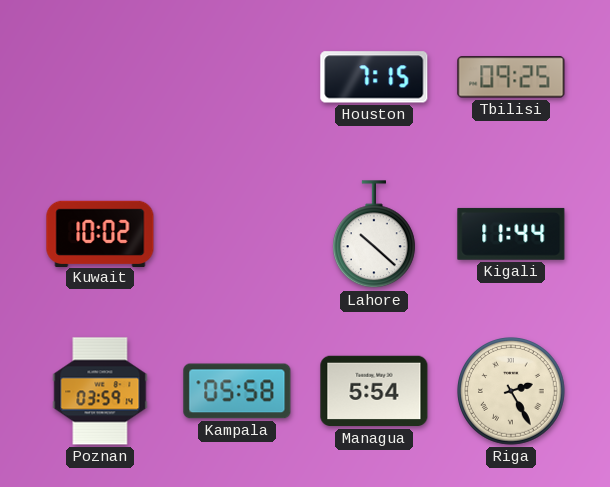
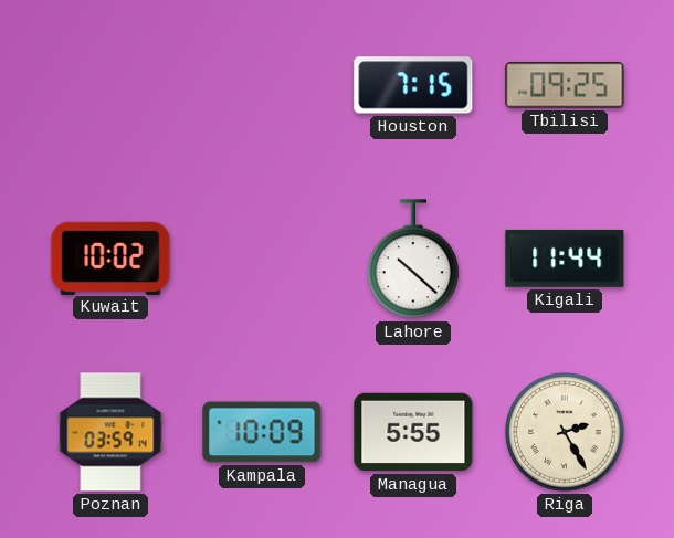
Kampala: 05:58 -> 10:09
Managua: 5:54 -> 5:55
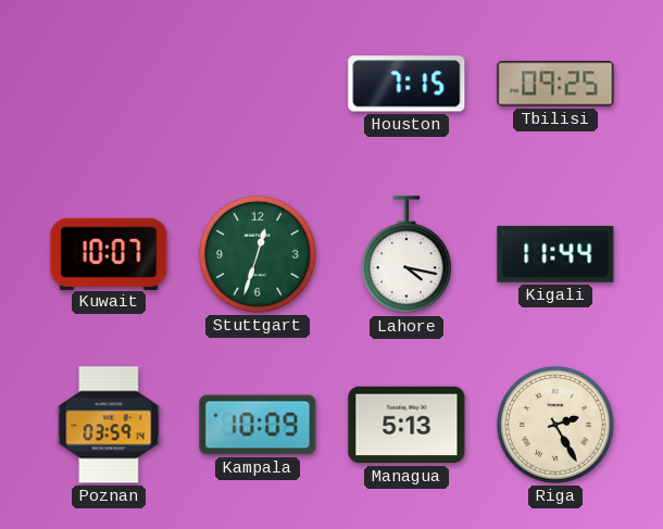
Kuwait: 10:02 -> 10:07
Stuttgart: none -> 12:33
Lahore: 10:22 -> 4:17
Managua: 5:55 -> 5:13
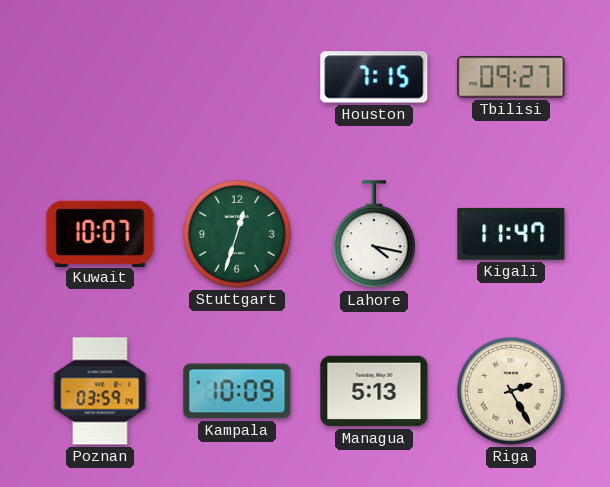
Tbilisi: 09:25 -> 09:27
Kigali: 11:44 -> 11:47
